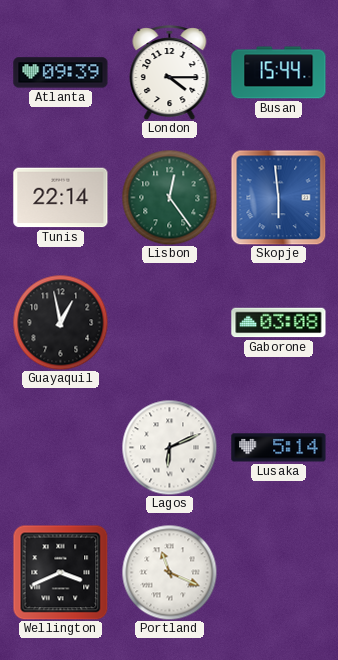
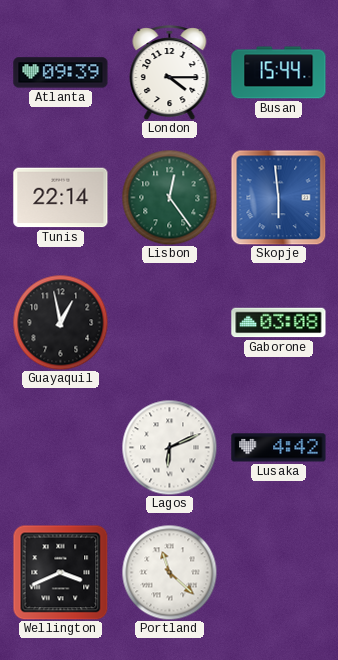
Lusaka: 5:14 -> 4:42
Portland: 11:19 -> 11:22
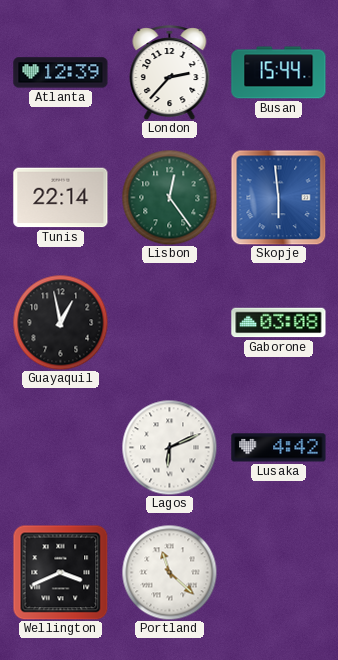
Atlanta: 09:39 -> 12:39
London: 4:15 -> 2:37
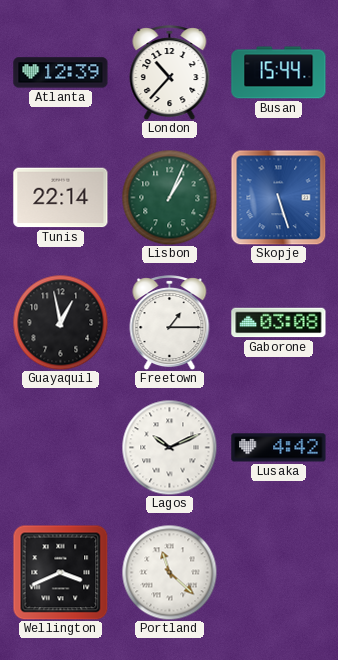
London: 2:37 -> 10:37
Lisbon: 12:24 -> 1:04
Skopje: 5:59 -> 5:27
Freetown: none -> 1:15
Lagos: 6:11 -> 10:11
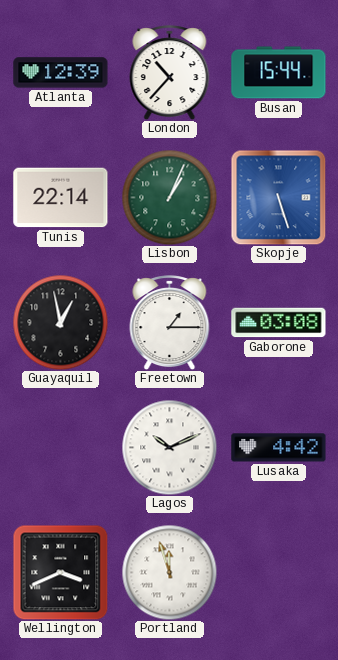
Portland: 11:22 -> 11:57
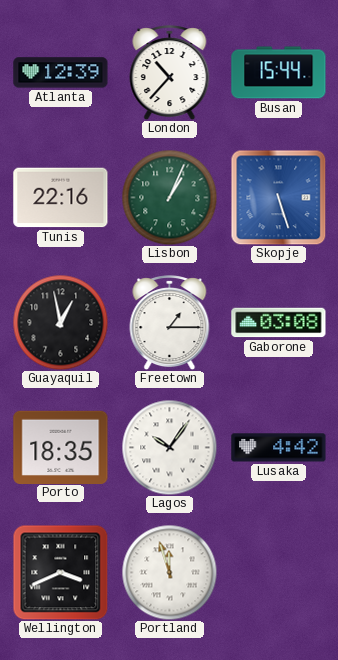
Tunis: 22:14 -> 22:16
Porto: none -> 18:35
Lagos: 10:11 -> 10:06
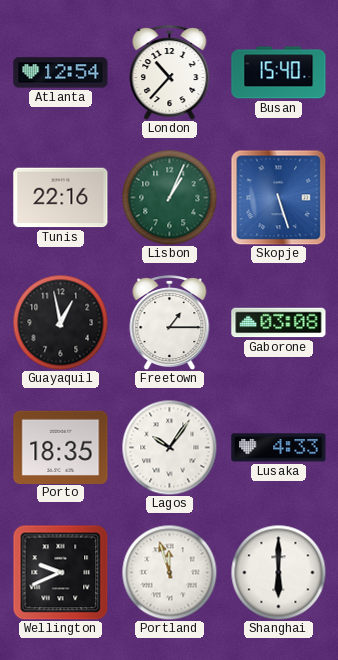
Atlanta: 12:39 -> 12:54
Busan: 15:44 -> 15:40
Lusaka: 4:42 -> 4:33
Wellington: 3:41 -> 9:41
Shanghai: none -> 6:00
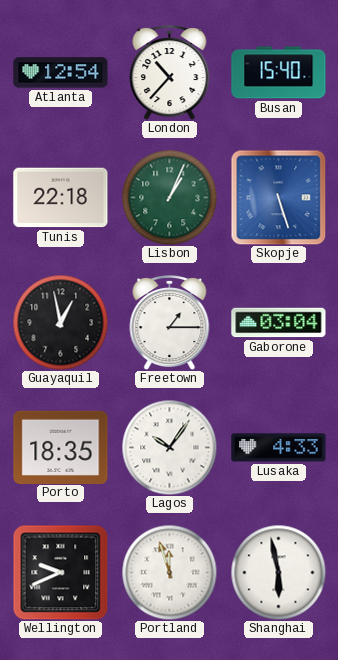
Tunis: 22:16 -> 22:18
Gaborone: 03:08 -> 03:04
Shanghai: 6:00 -> 5:58
